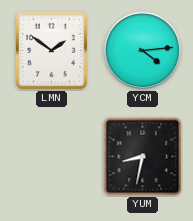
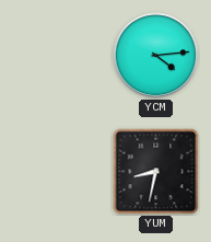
LMN: 1:51 -> none
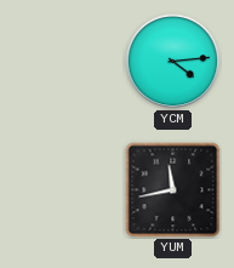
YUM: 8:32 -> 11:43
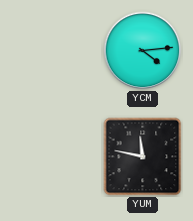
YUM: 11:43 -> 11:47
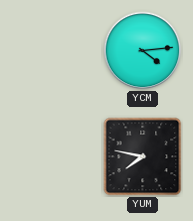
YUM: 11:47 -> 7:47
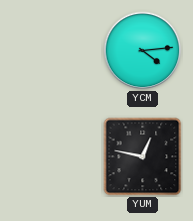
YUM: 7:47 -> 12:47
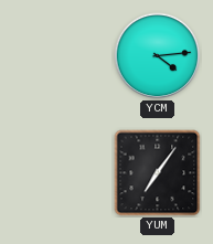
YUM: 12:47 -> 7:06
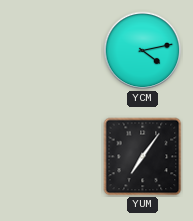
YCM: 4:14 -> 4:13
